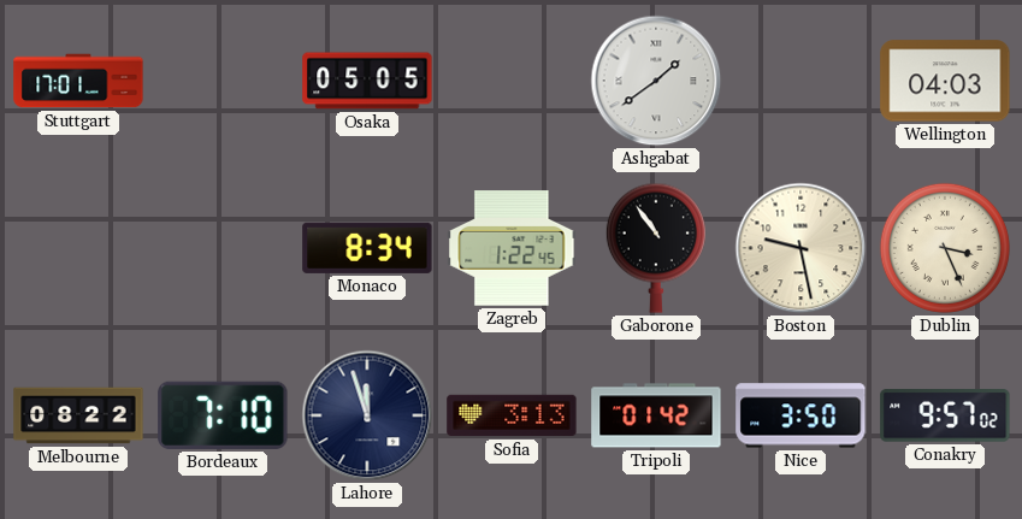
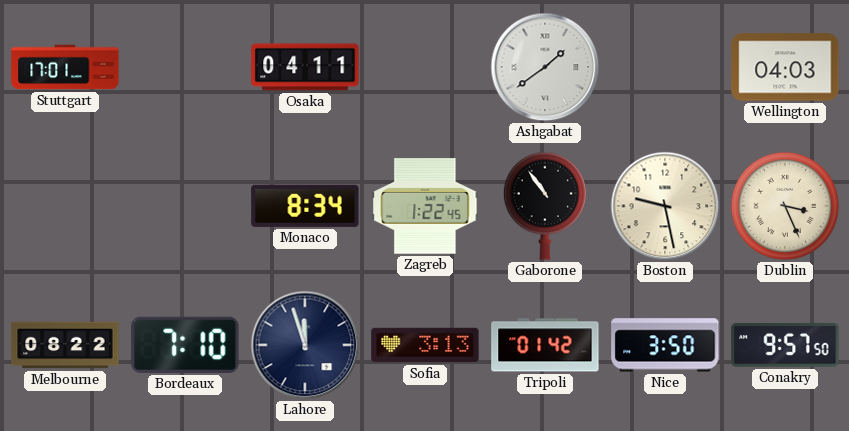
Osaka: 05:05 -> 04:11
Conakry: 9:57:02 -> 9:57:50
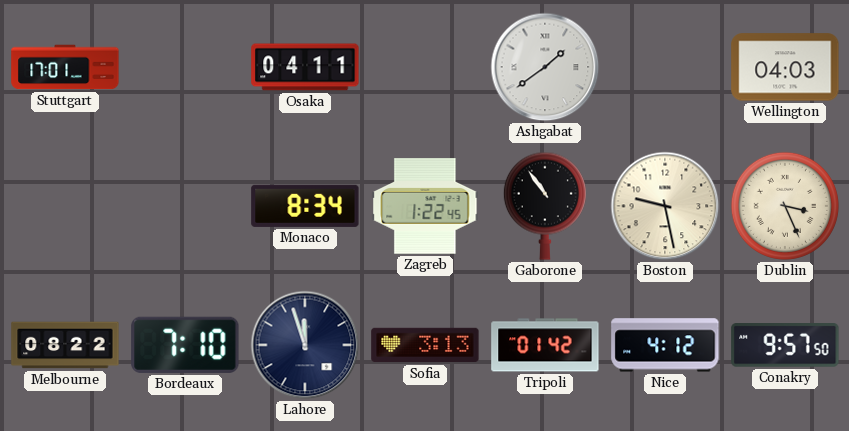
Nice: 3:50 -> 4:12
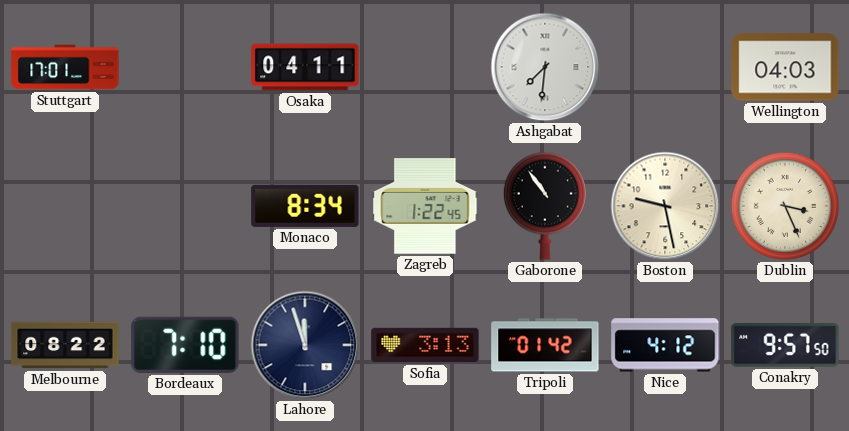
Ashgabat: 1:39 -> 7:31
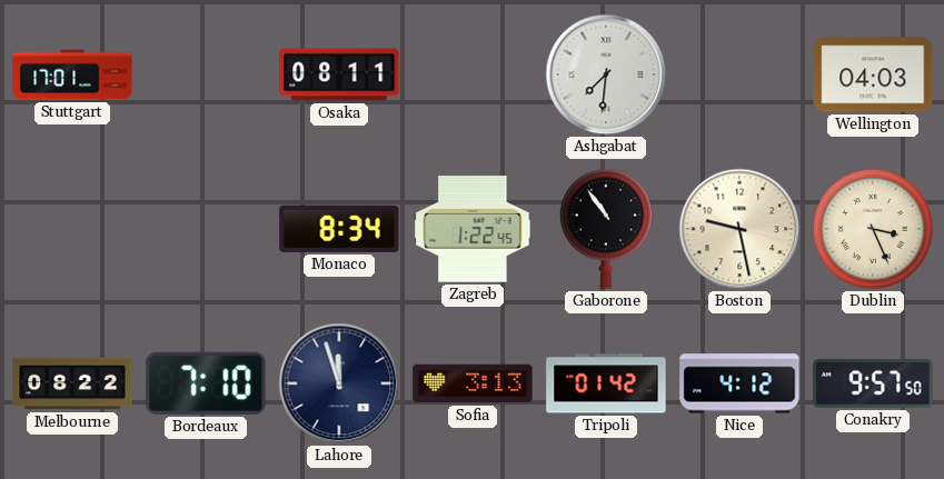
Osaka: 04:11 -> 08:11
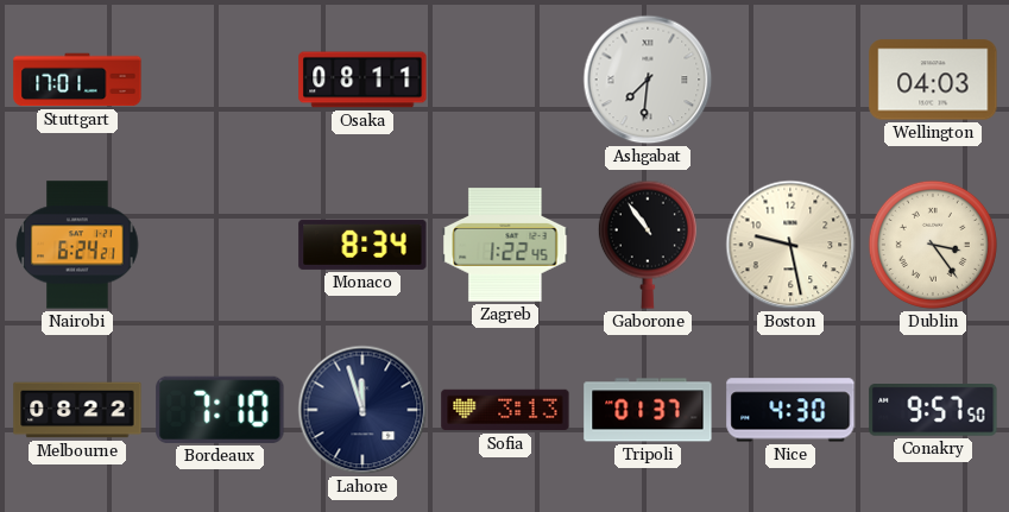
Nairobi: none -> 6:24
Dublin: 3:26 -> 3:24
Tripoli: 01:42 -> 01:37
Nice: 4:12 -> 4:30
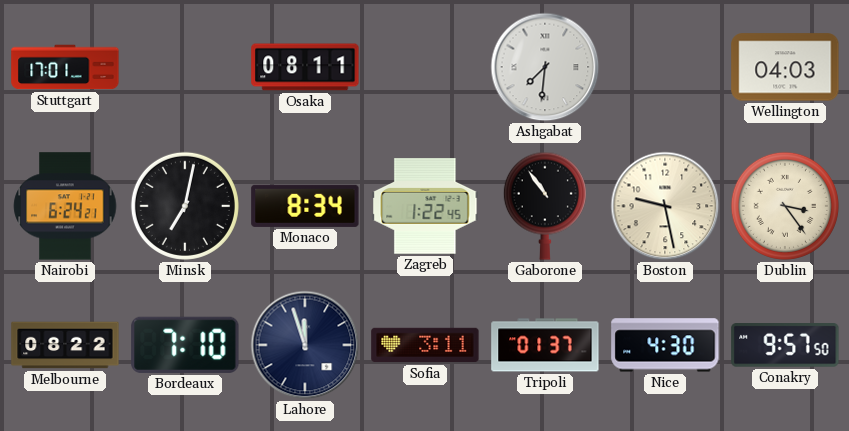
Minsk: none -> 7:02
Sofia: 3:13 -> 3:11
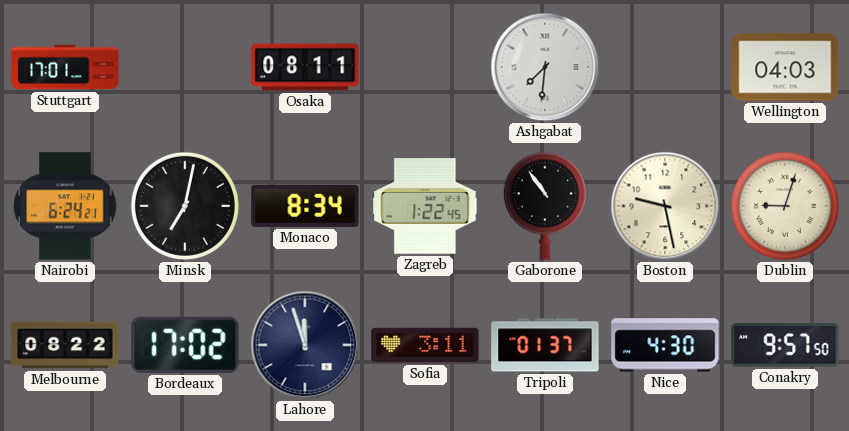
Dublin: 3:24 -> 9:03
Bordeaux: 7:10 -> 17:02
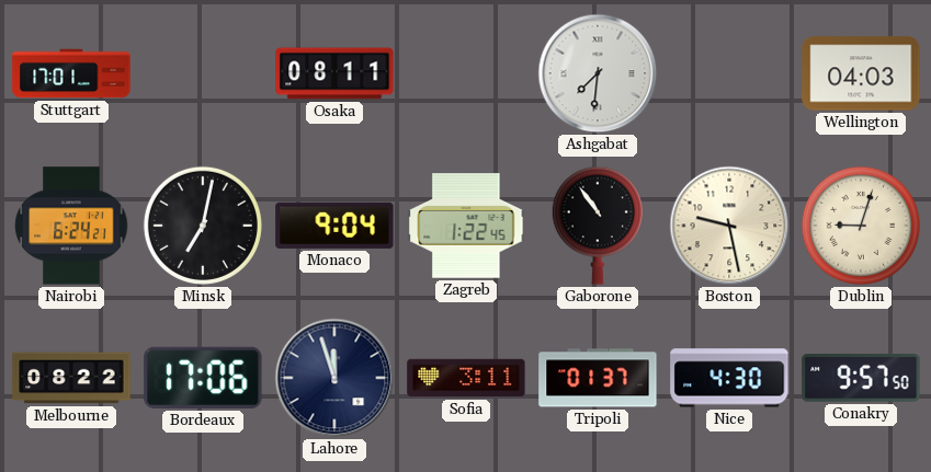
Monaco: 8:34 -> 9:04
Bordeaux: 17:02 -> 17:06
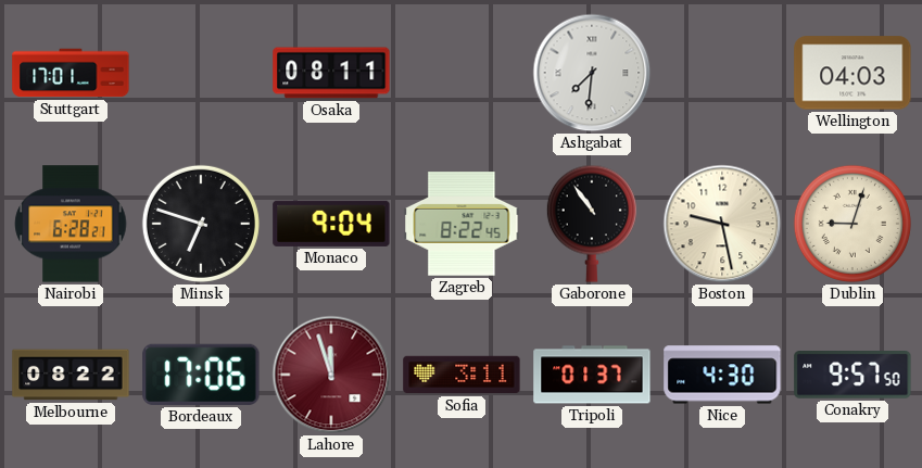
Nairobi: 6:24 -> 6:28
Minsk: 7:02 -> 6:48
Zagreb: 1:22 -> 8:22
Lahore dial: navy -> burgundy
